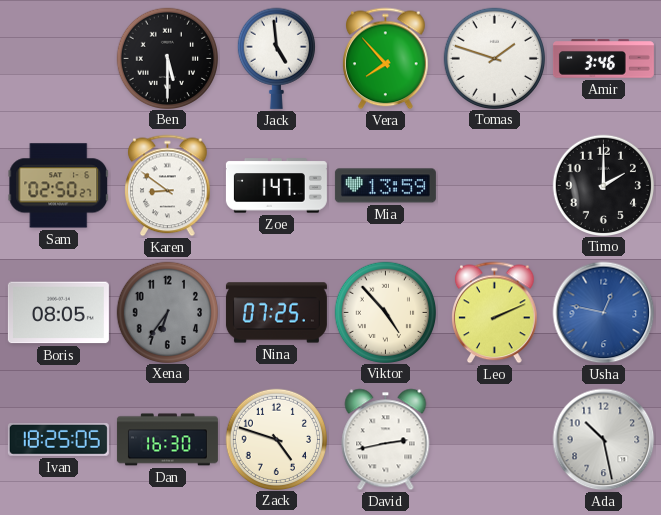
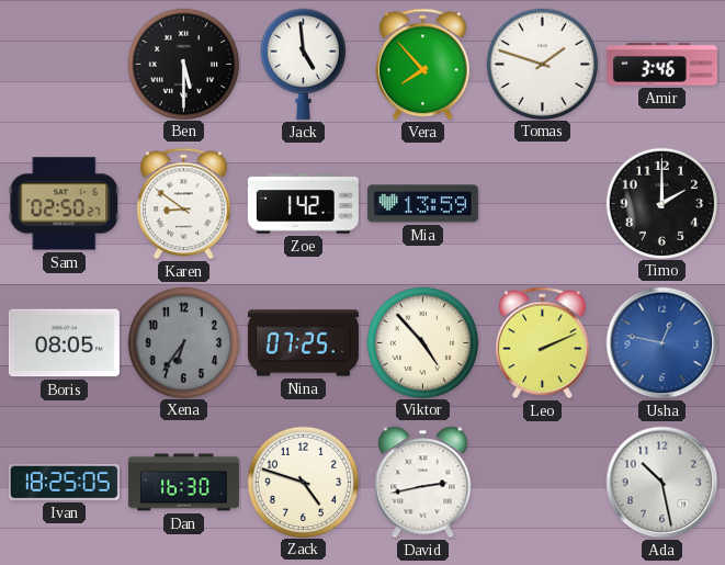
Zoe: 1:47 -> 1:42
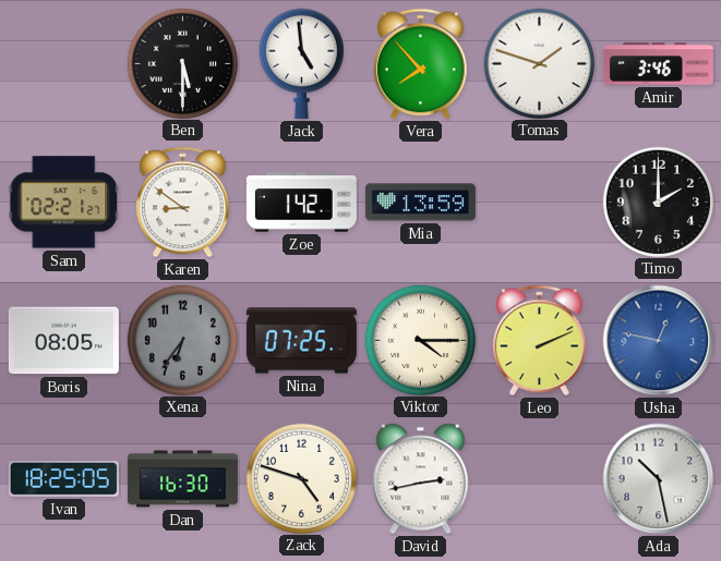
Sam: 02:50 -> 02:21
Viktor: 4:53 -> 4:15
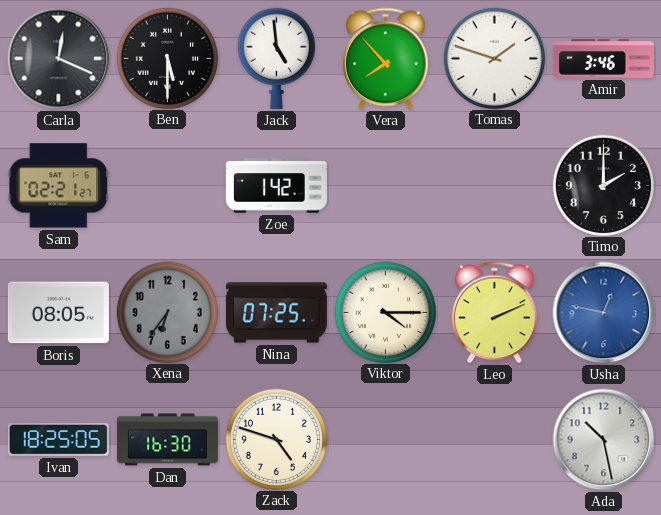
Carla: none -> 12:19
Karen: 8:51 -> none
Mia: 13:59 -> none
David: 2:43 -> none
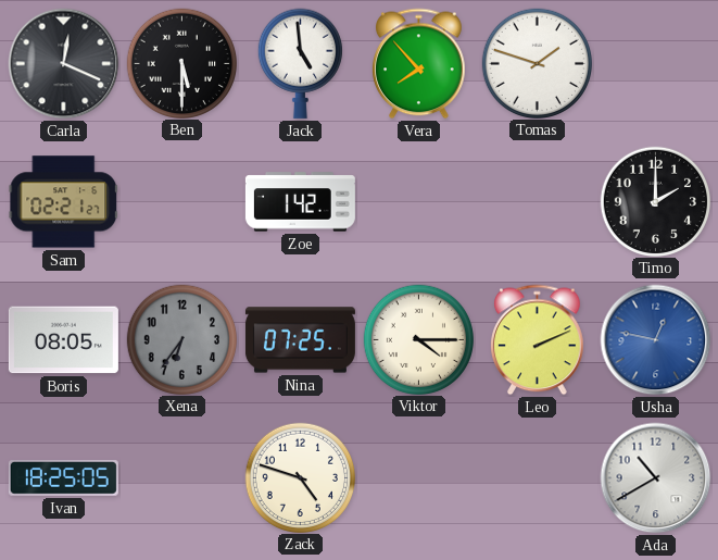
Amir: 3:46 -> none
Dan: 16:30 -> none
Ada: 10:28 -> 10:40
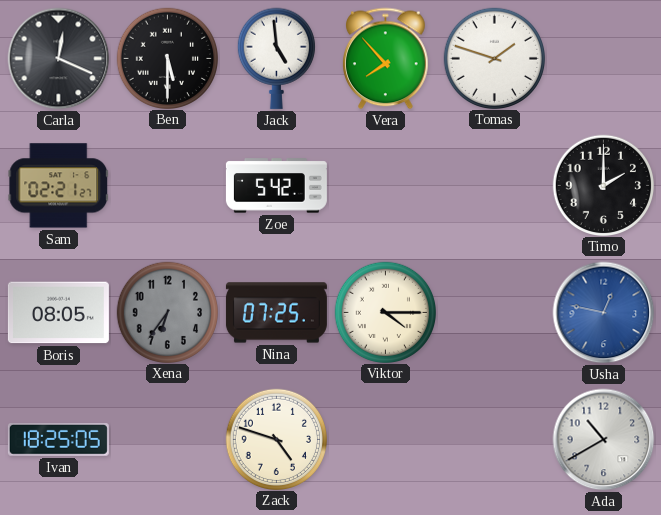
Zoe: 1:42 -> 5:42
Leo: 2:11 -> none
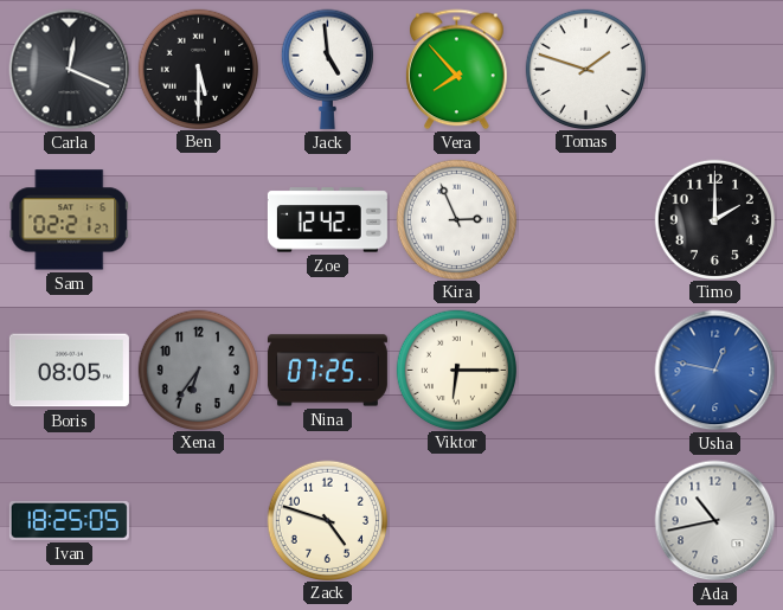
Zoe: 5:42 -> 12:42
Kira: none -> 2:56
Viktor: 4:15 -> 6:15
Ada: 10:40 -> 10:43
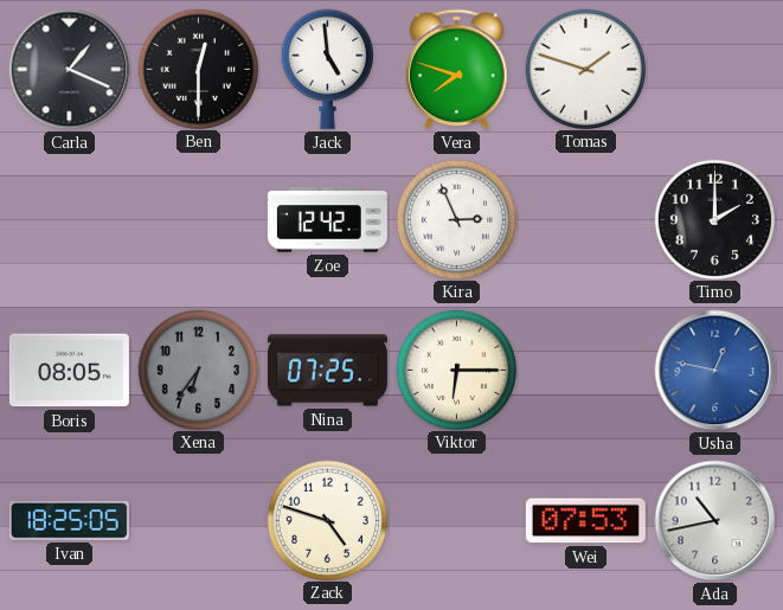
Carla: 12:19 -> 1:19
Ben: 5:30 -> 12:30
Vera: 7:53 -> 7:48
Sam: 02:21 -> none
Wei: none -> 07:53
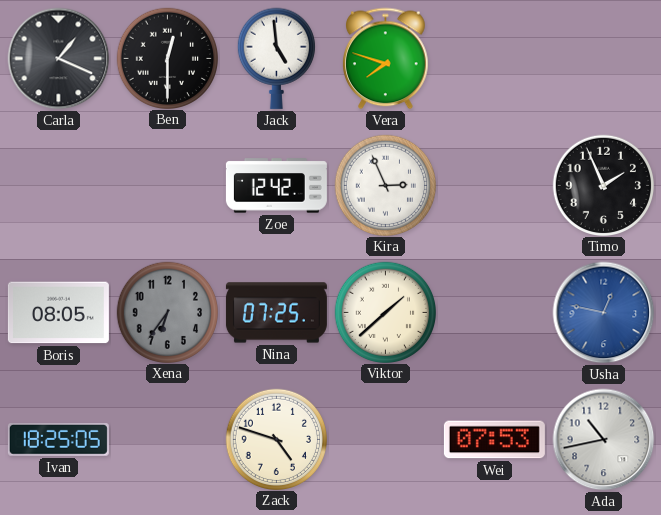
Tomas: 1:48 -> none
Timo: 2:00 -> 1:56
Viktor: 6:15 -> 1:38
